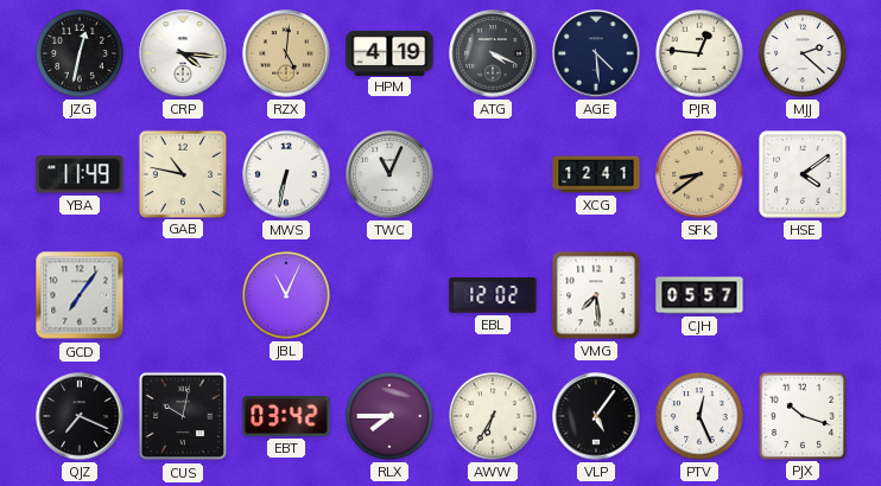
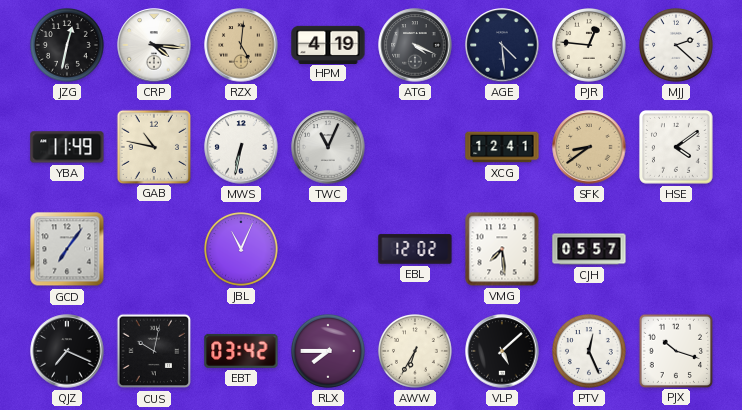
VLP: 5:06 -> 5:08
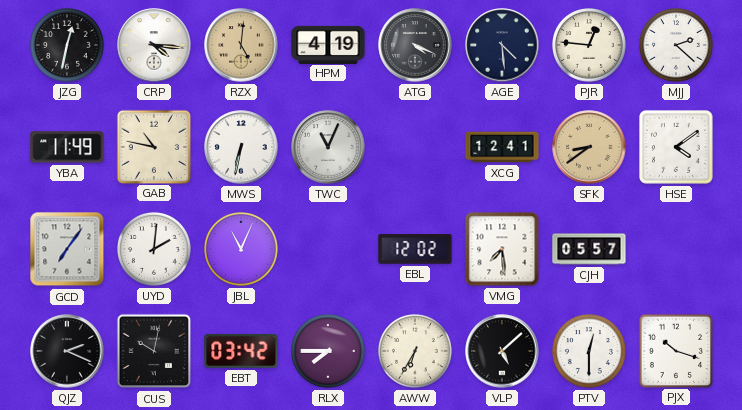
UYD: none -> 2:01
QJZ: 7:19 -> 2:19
PTV: 12:26 -> 12:30
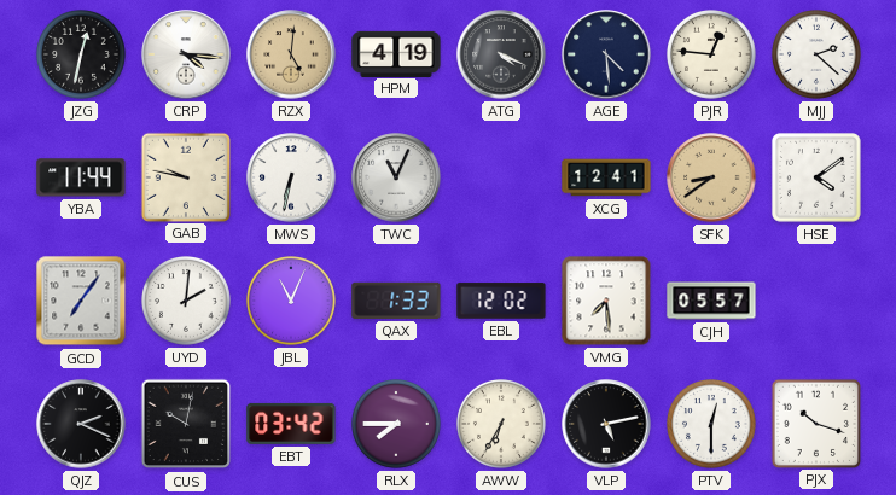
YBA: 11:49 -> 11:44
GAB: 10:47 -> 9:47
QAX: none -> 1:33
VLP: 5:08 -> 5:13
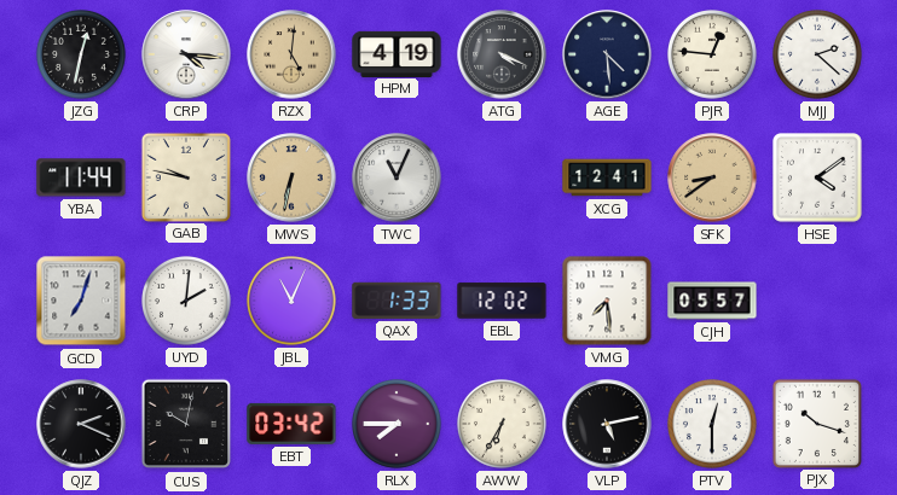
MWS dial: white -> champagne
GCD: 7:06 -> 7:03
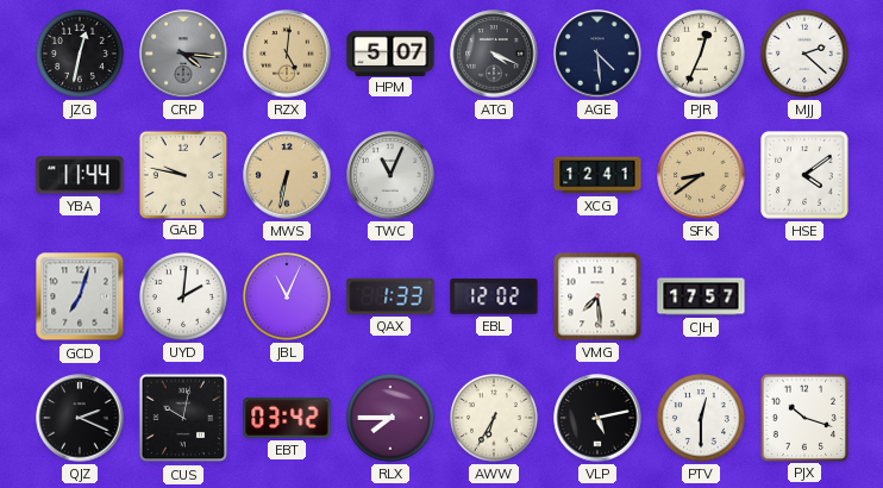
CRP dial: white -> grey
HPM: 4:19 -> 5:07
PJR: 12:46 -> 12:34
CJH: 05:57 -> 17:57
